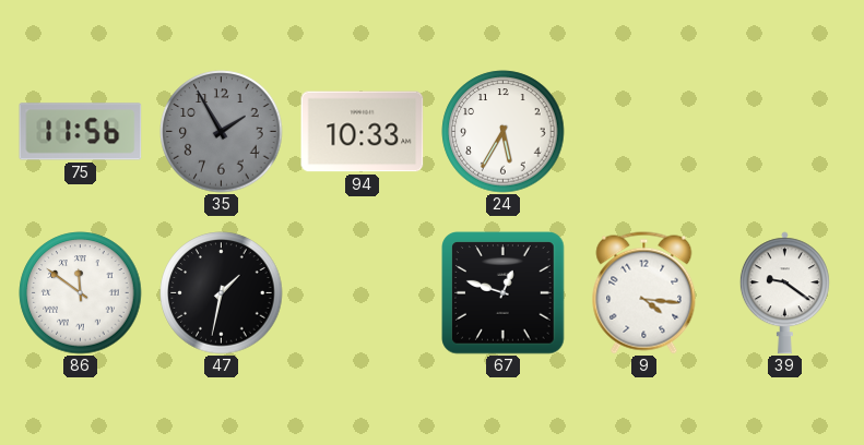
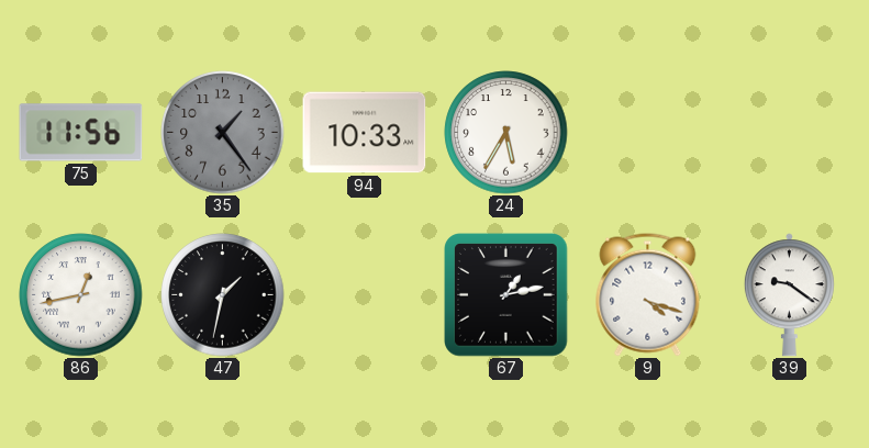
35: 1:55 -> 1:24
86: 11:51 -> 12:43
67: 12:48 -> 1:13
9: 4:16 -> 4:18
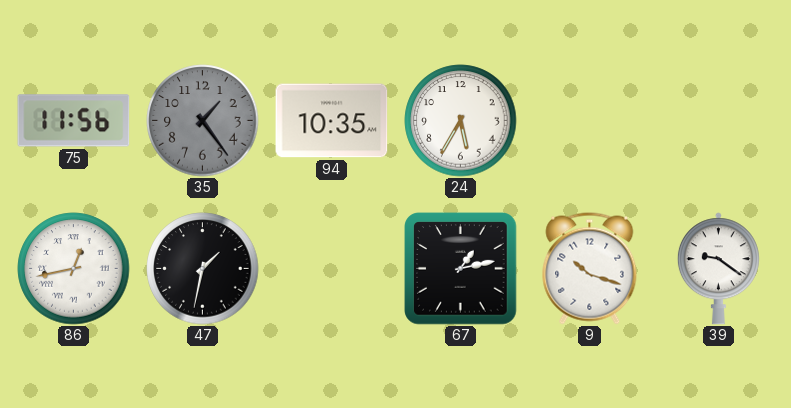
94: 10:33 -> 10:35
9: 4:18 -> 10:18
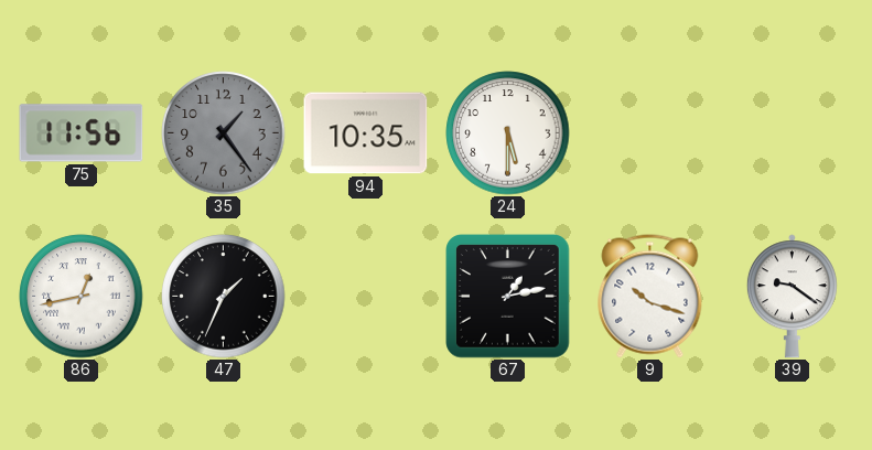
24: 5:35 -> 5:30
47: 1:32 -> 1:34
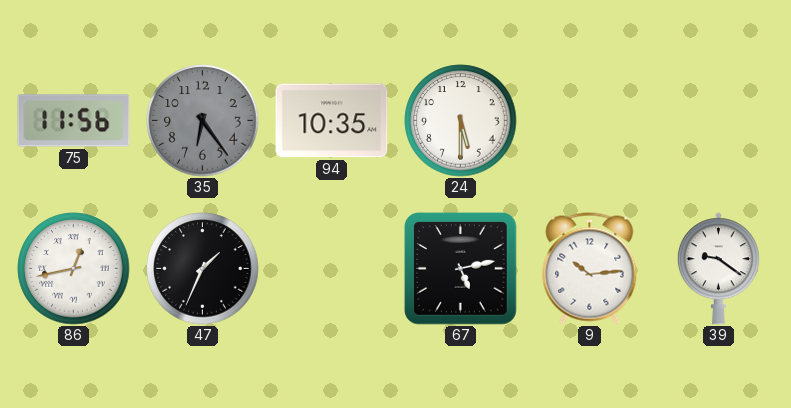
35: 1:24 -> 6:24
67: 1:13 -> 5:13
9: 10:18 -> 10:14
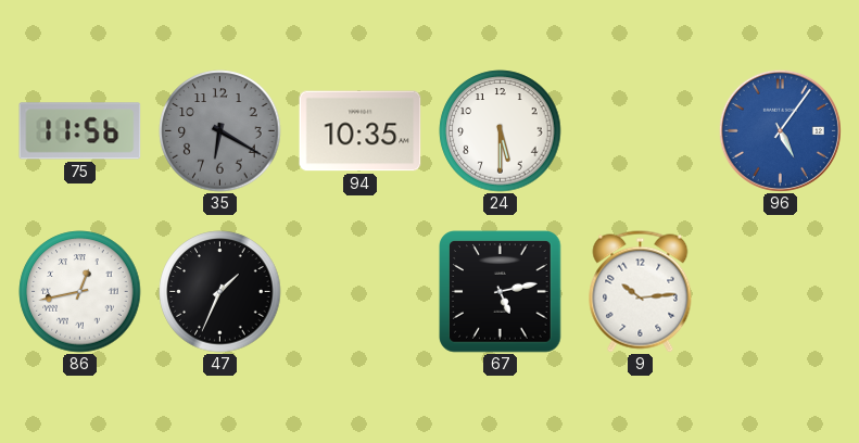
35: 6:24 -> 6:20
96: none -> 5:06
39: 9:21 -> none
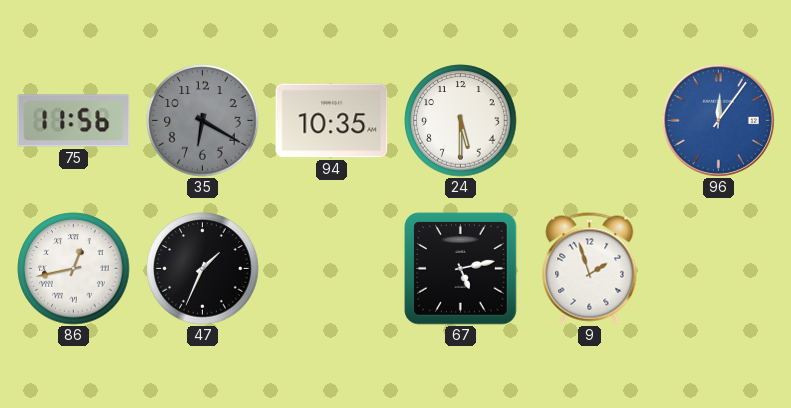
96: 5:06 -> 12:06
9: 10:14 -> 1:57
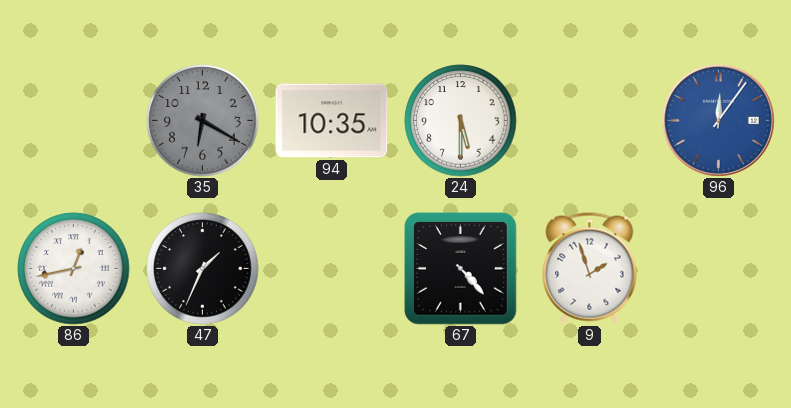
75: 11:56 -> none
67: 5:13 -> 4:23
